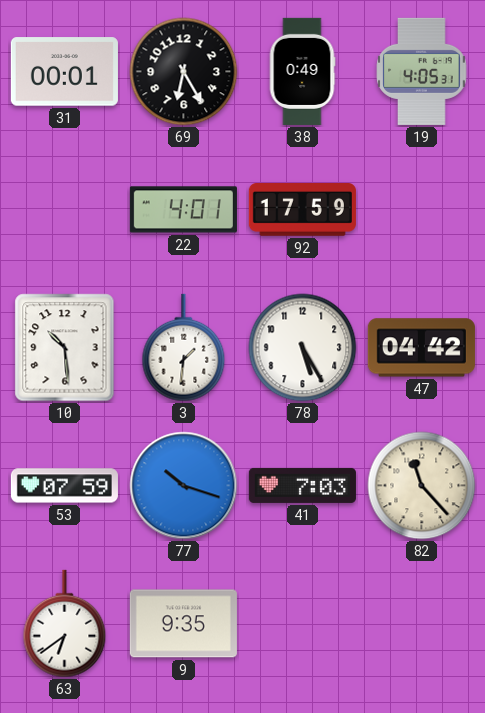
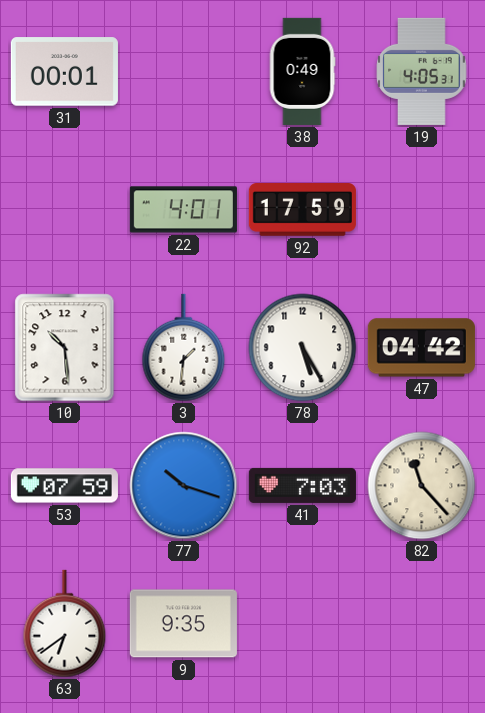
69: 6:25 -> none
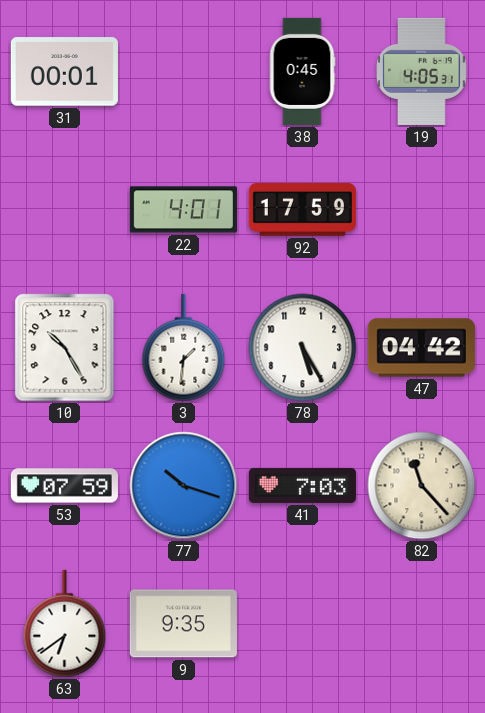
38: 0:49 -> 0:45
10: 10:29 -> 10:25
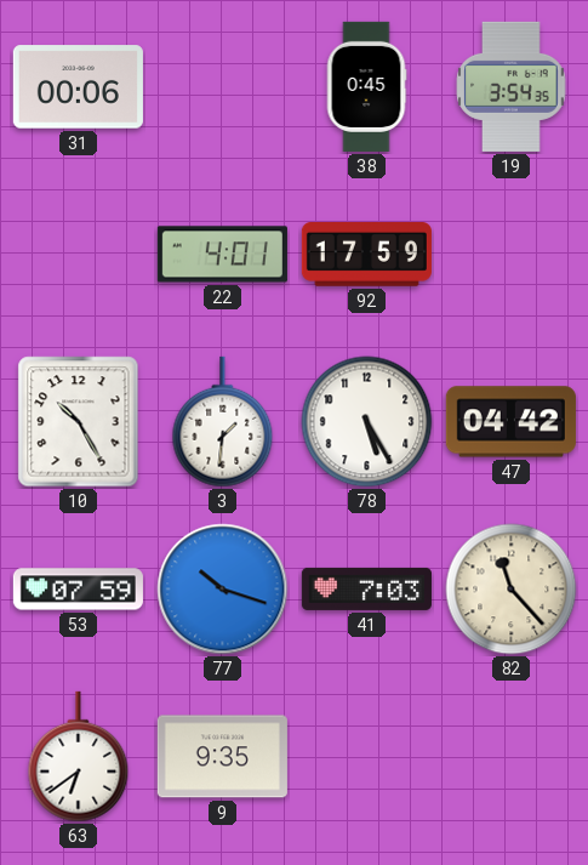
31: 00:01 -> 00:06
19: 4:05 -> 3:54
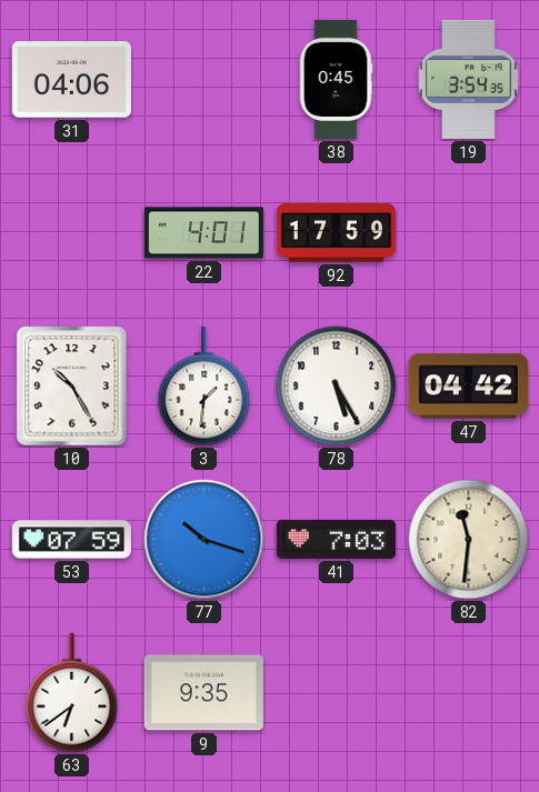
31: 00:06 -> 04:06
82: 11:23 -> 11:31
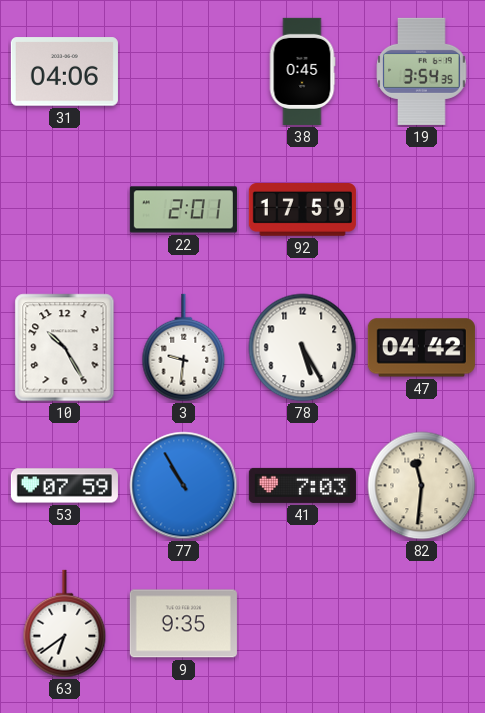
22: 4:01 -> 2:01
3: 1:31 -> 9:31
77: 10:18 -> 10:55
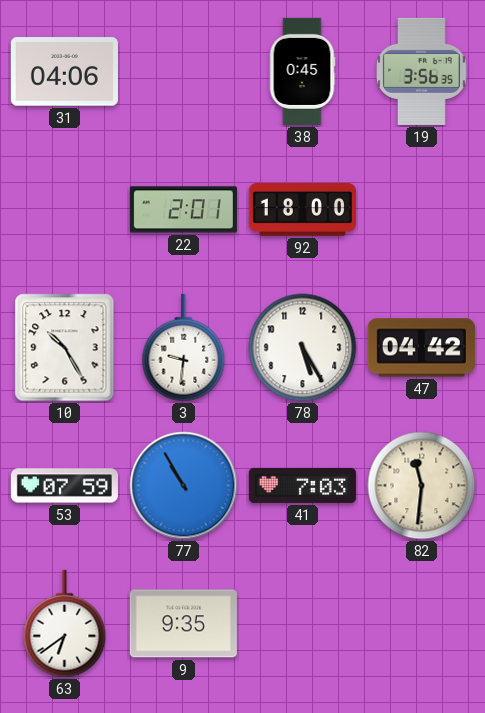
19: 3:54 -> 3:56
92: 17:59 -> 18:00
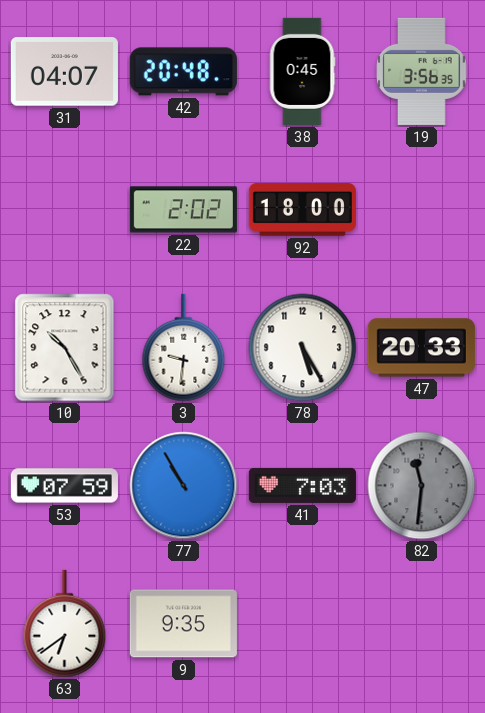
31: 04:06 -> 04:07
42: none -> 20:48
22: 2:01 -> 2:02
47: 04:42 -> 20:33
82 dial: cream -> grey
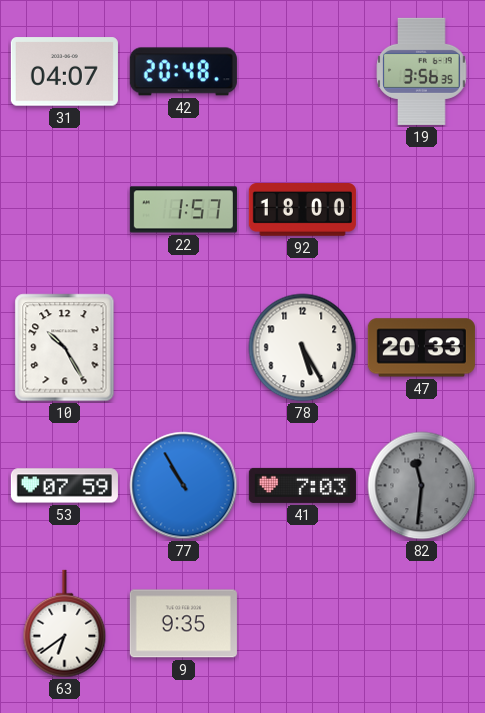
38: 0:45 -> none
22: 2:02 -> 1:57
3: 9:31 -> none
